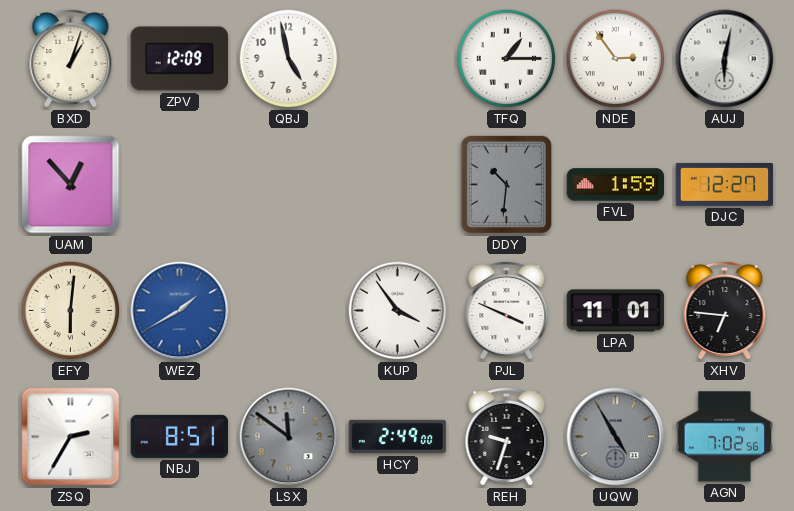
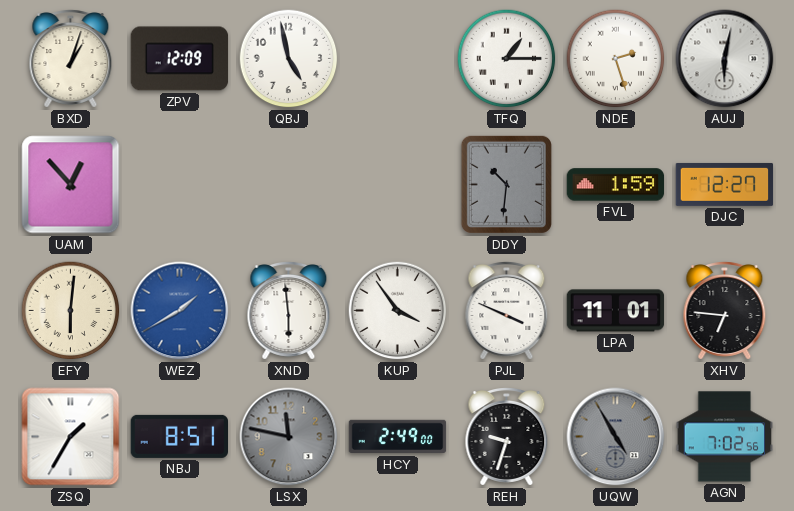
NDE: 2:54 -> 2:27
XND: none -> 5:59
ZSQ: 2:35 -> 1:35
LSX: 11:51 -> 11:47
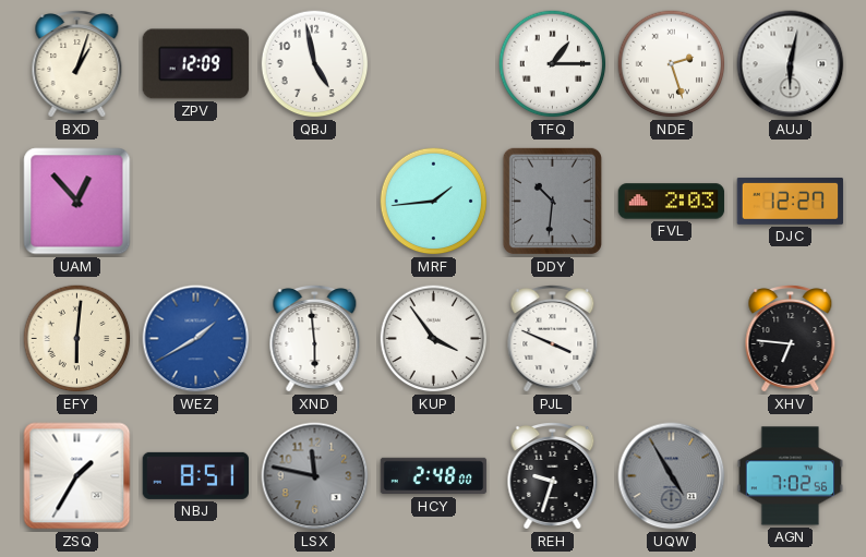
MRF: none -> 1:44
FVL: 1:59 -> 2:03
LPA: 11:01 -> none
HCY: 2:49 -> 2:48
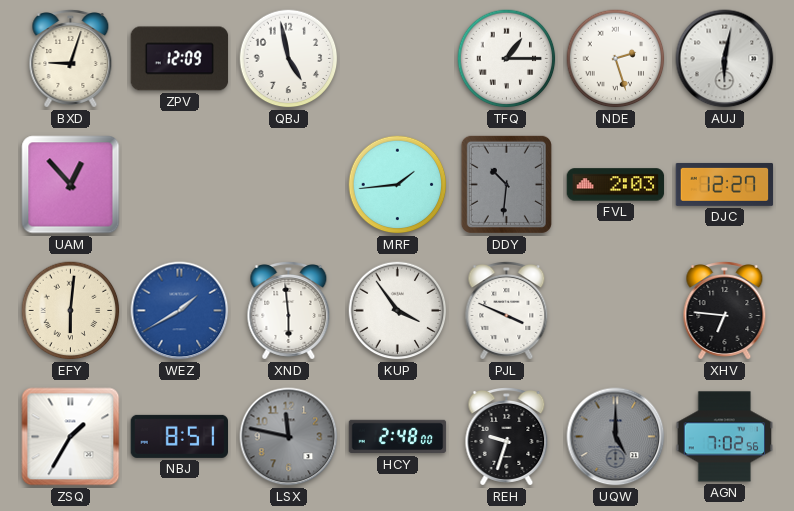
BXD: 1:03 -> 9:03
UQW: 4:55 -> 5:00
